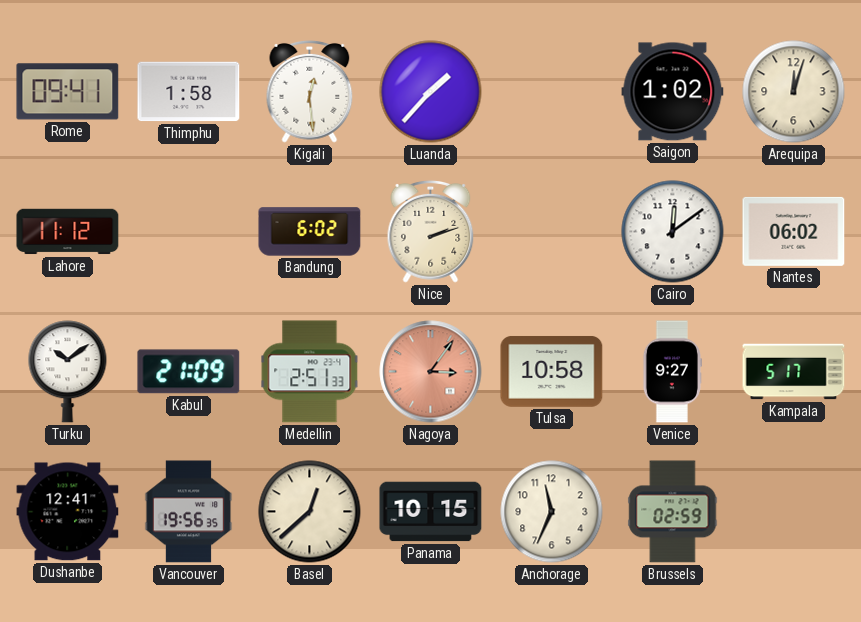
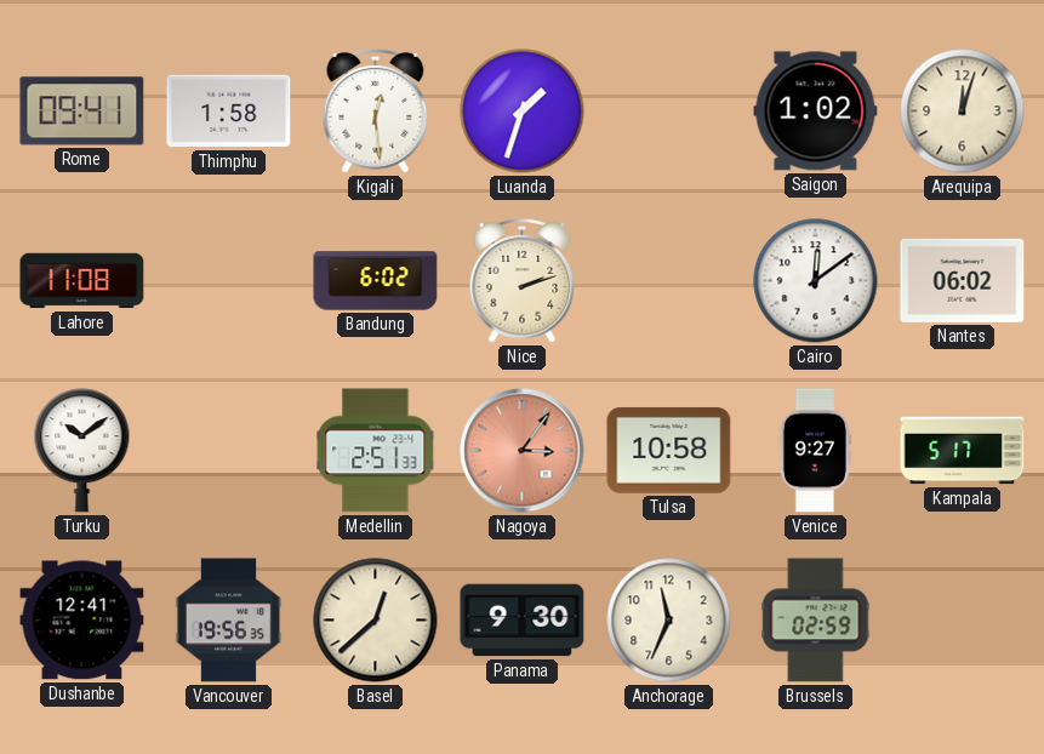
Luanda: 1:37 -> 1:33
Lahore: 11:12 -> 11:08
Kabul: 21:09 -> none
Panama: 10:15 -> 9:30
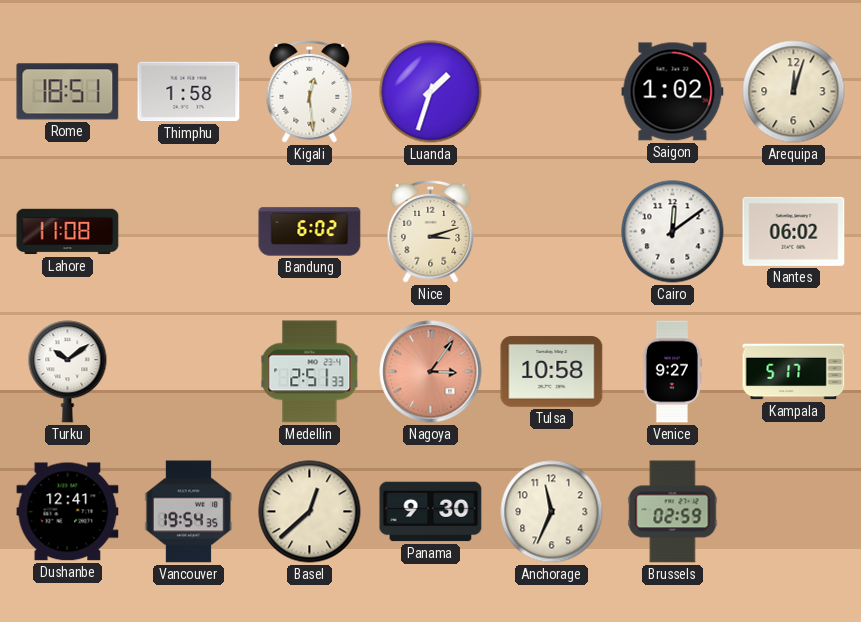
Rome: 09:41 -> 18:51
Nice: 2:12 -> 3:12
Vancouver: 19:56 -> 19:54
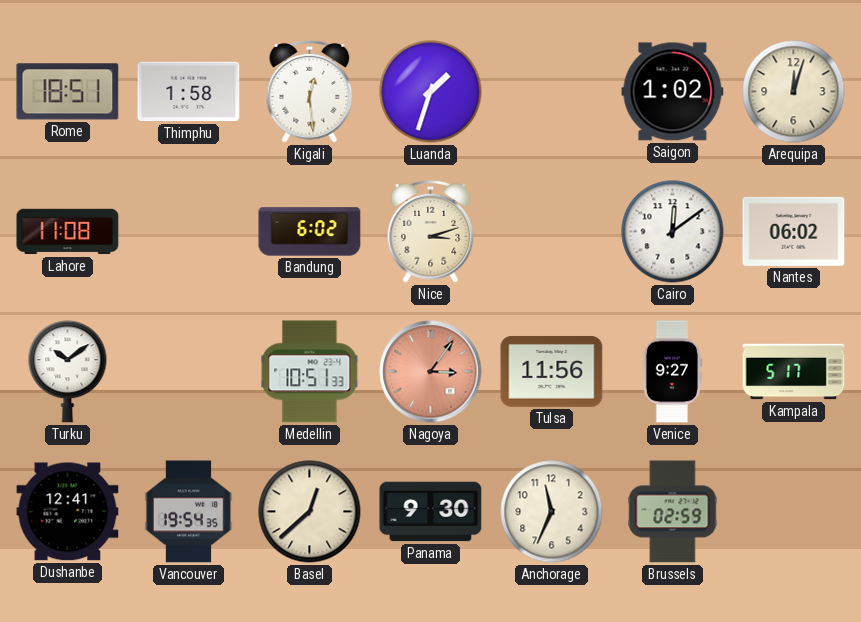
Medellin: 2:51 -> 10:51
Tulsa: 10:58 -> 11:56
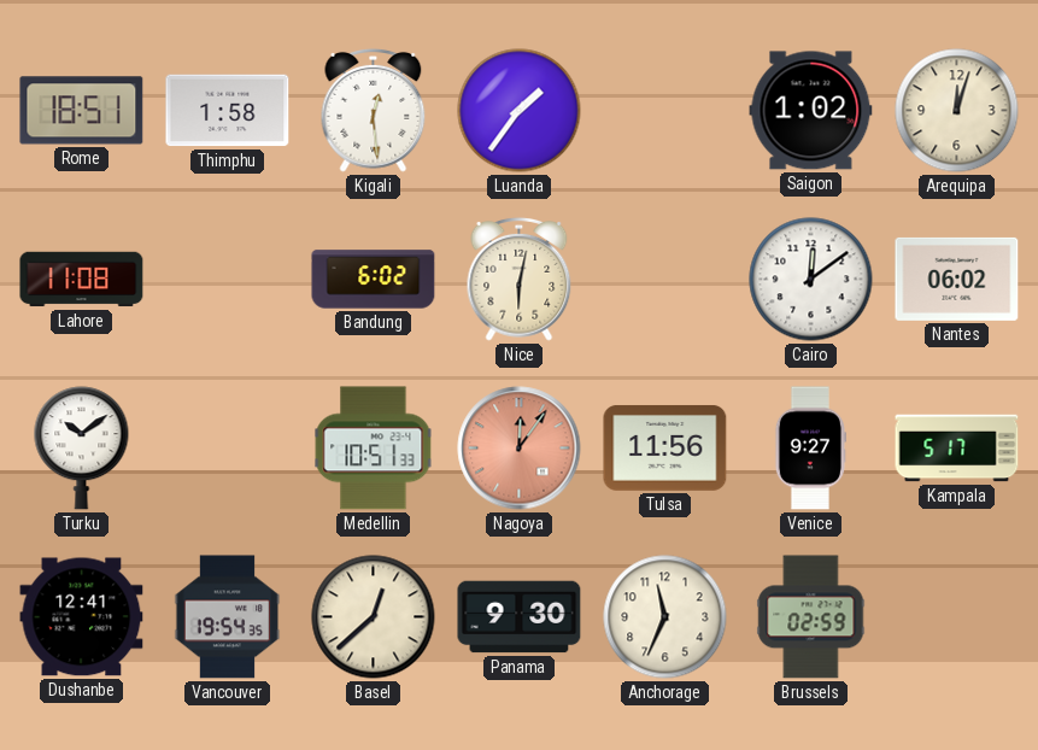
Luanda: 1:33 -> 1:36
Nice: 3:12 -> 6:02
Nagoya: 3:06 -> 12:06
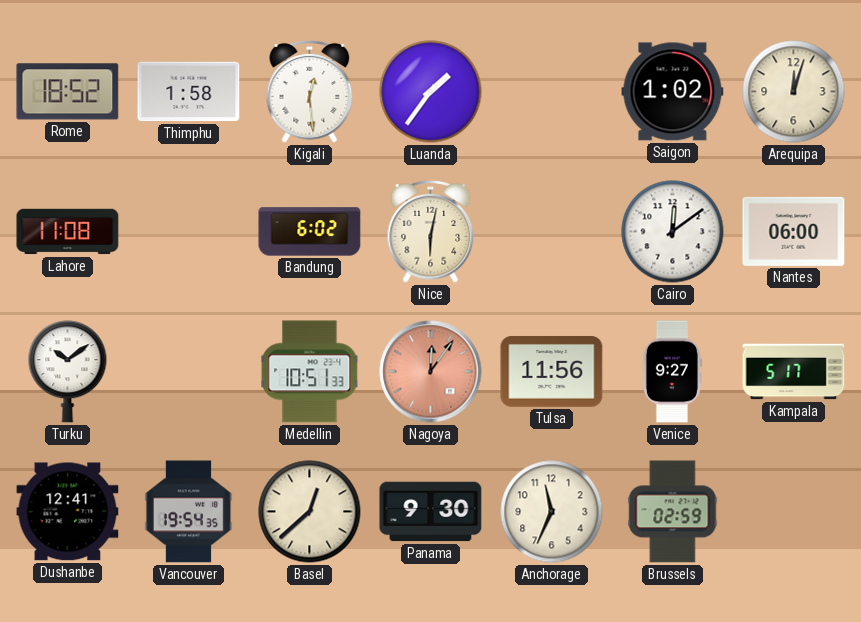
Rome: 18:51 -> 18:52
Nantes: 06:02 -> 06:00
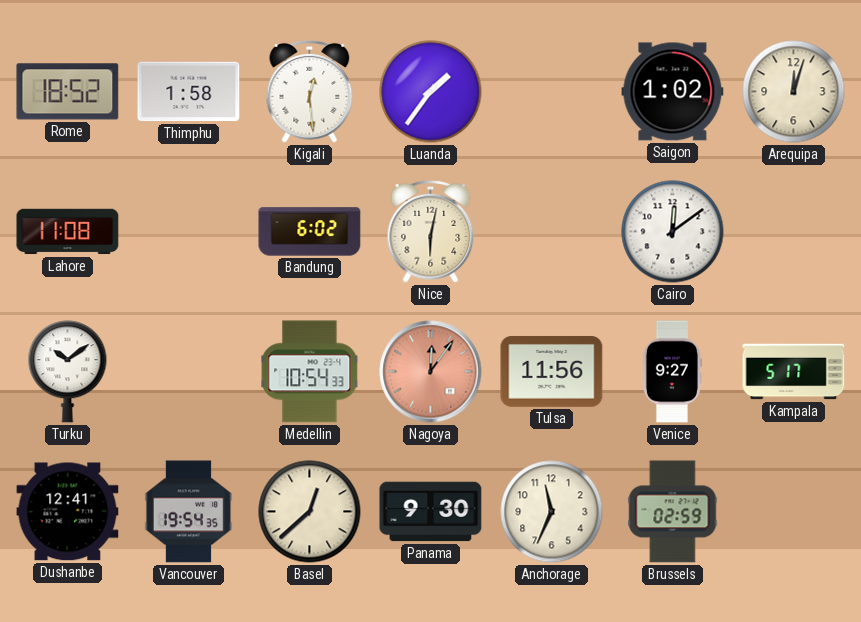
Nantes: 06:00 -> none
Medellin: 10:51 -> 10:54
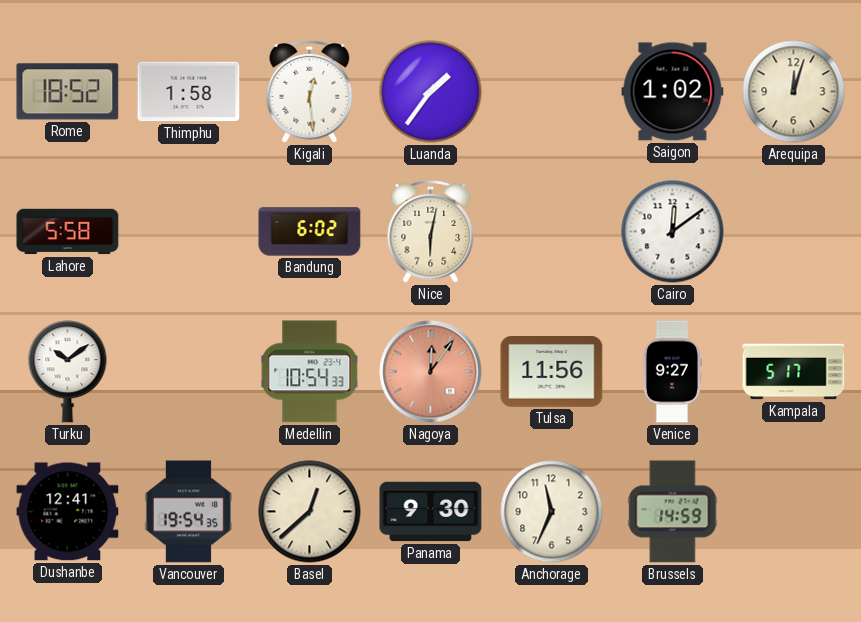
Lahore: 11:08 -> 5:58
Brussels: 02:59 -> 14:59
